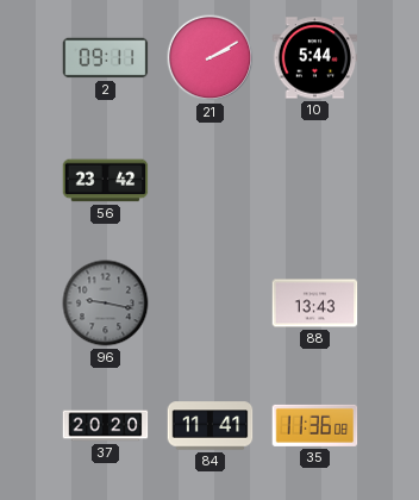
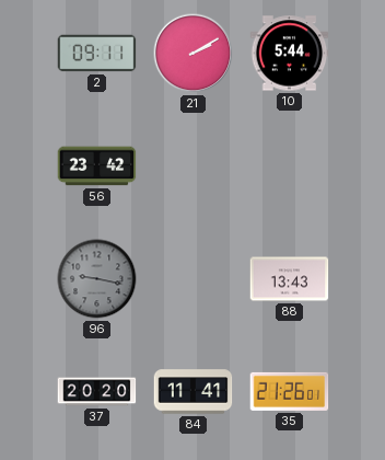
35: 11:36 -> 21:26
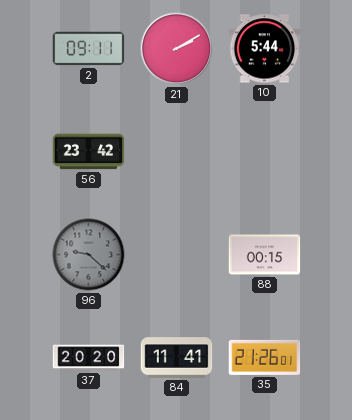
96: 9:17 -> 9:22
88: 13:43 -> 00:15
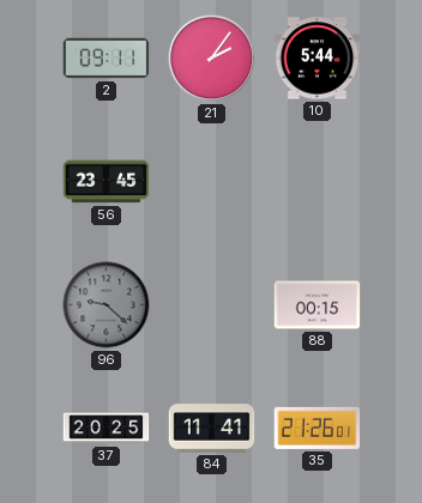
21: 2:10 -> 2:06
56: 23:42 -> 23:45
37: 20:20 -> 20:25
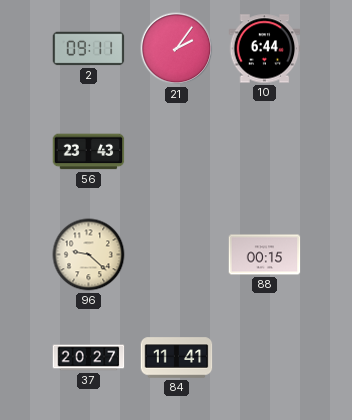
10: 5:44 -> 6:44
56: 23:45 -> 23:43
96 dial: grey -> cream
37: 20:25 -> 20:27
35: 21:26 -> none
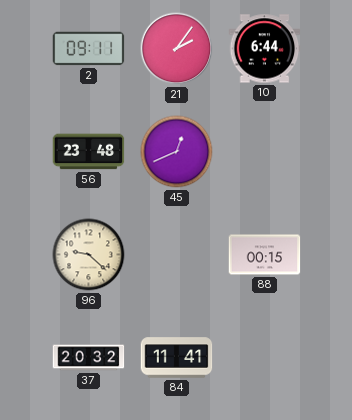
56: 23:43 -> 23:48
45: none -> 12:41
37: 20:27 -> 20:32
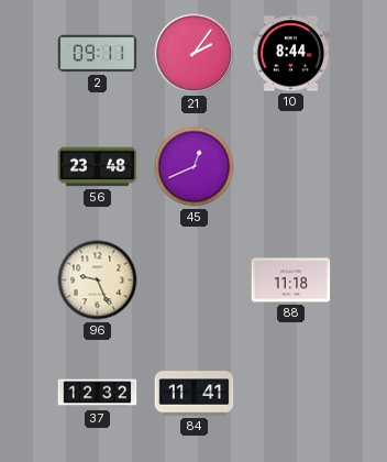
10: 6:44 -> 8:44
96: 9:22 -> 9:26
88: 00:15 -> 11:18
37: 20:32 -> 12:32
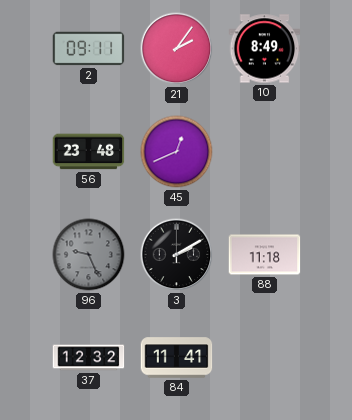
10: 8:44 -> 8:49
96 dial: cream -> grey
3: none -> 2:10
